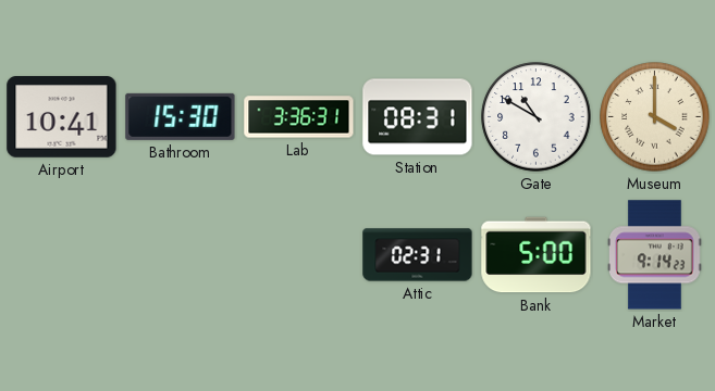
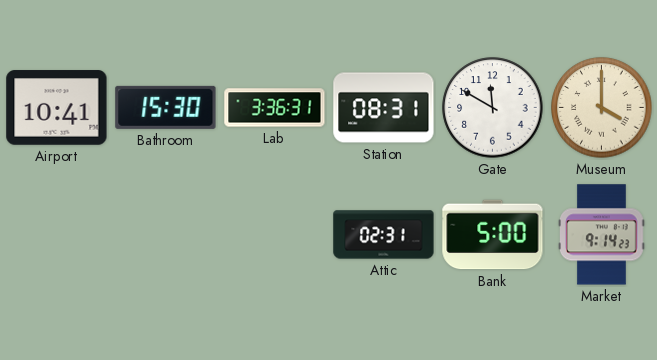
Gate: 10:50 -> 11:50
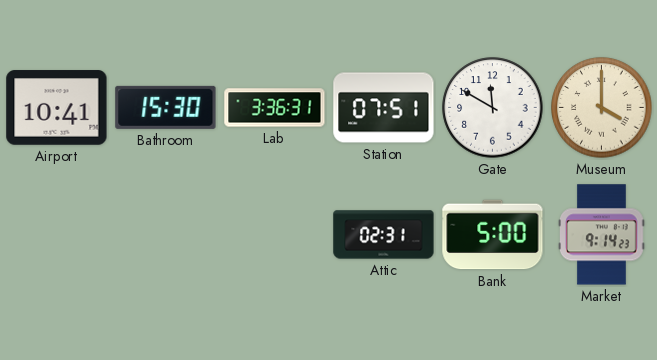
Station: 08:31 -> 07:51
